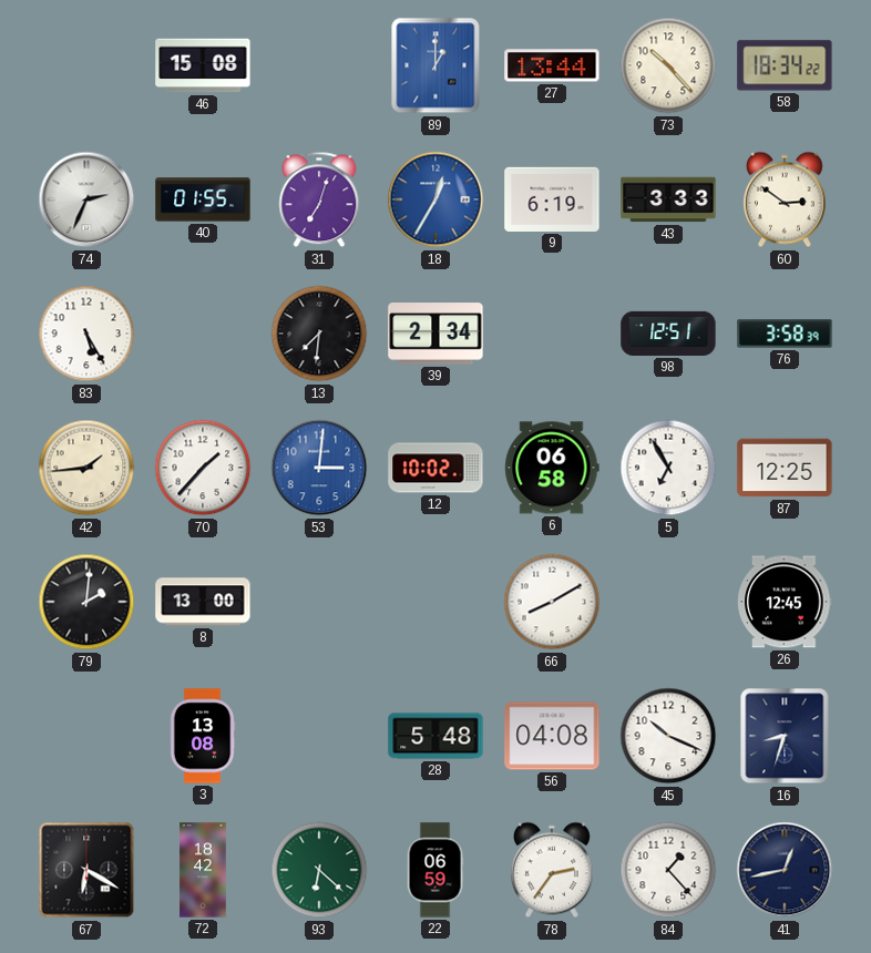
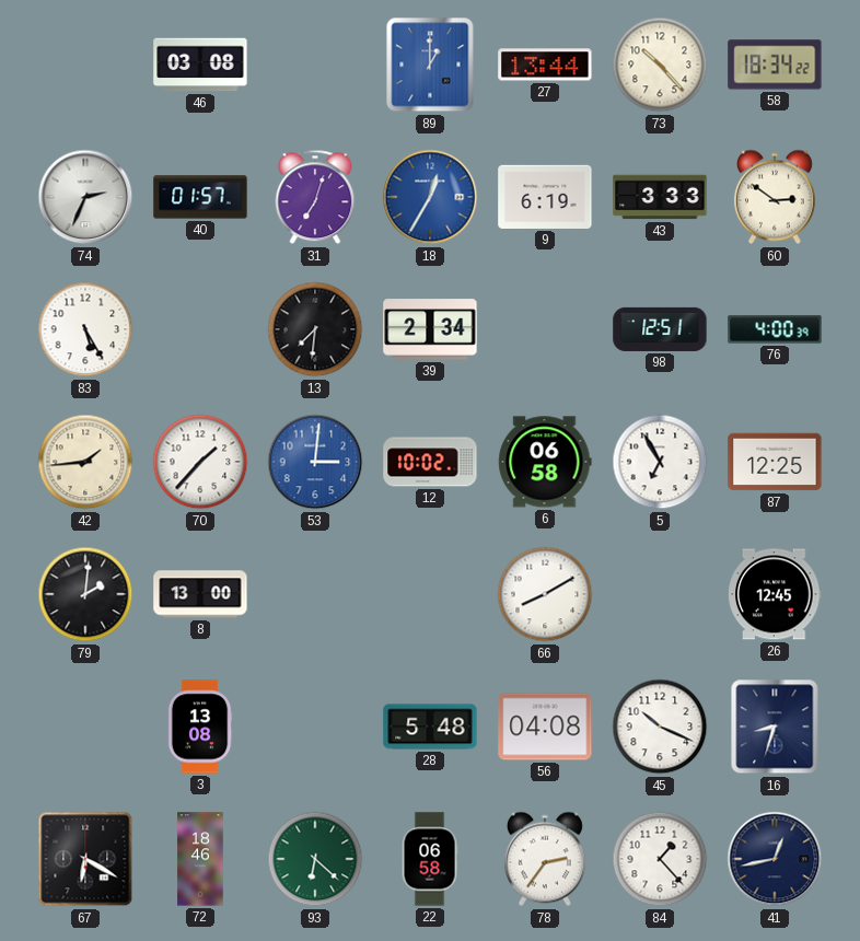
46: 15:08 -> 03:08
40: 01:55 -> 01:57
76: 3:58 -> 4:00
72: 18:42 -> 18:46
22: 06:59 -> 06:58
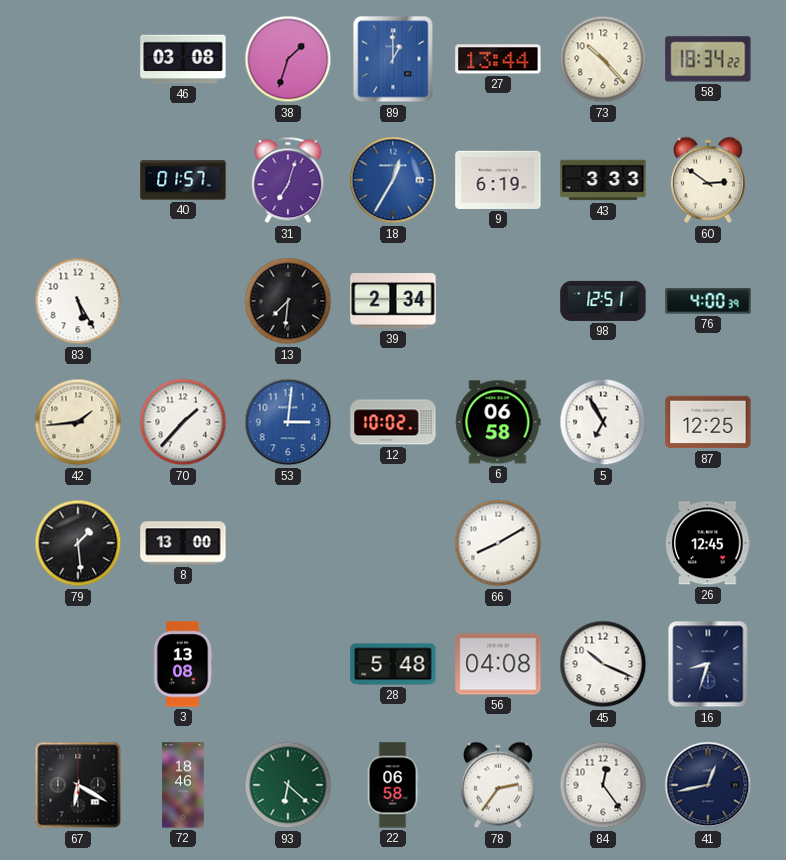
38: none -> 1:33
74: 2:34 -> none
79: 2:01 -> 1:29
84: 1:23 -> 12:24
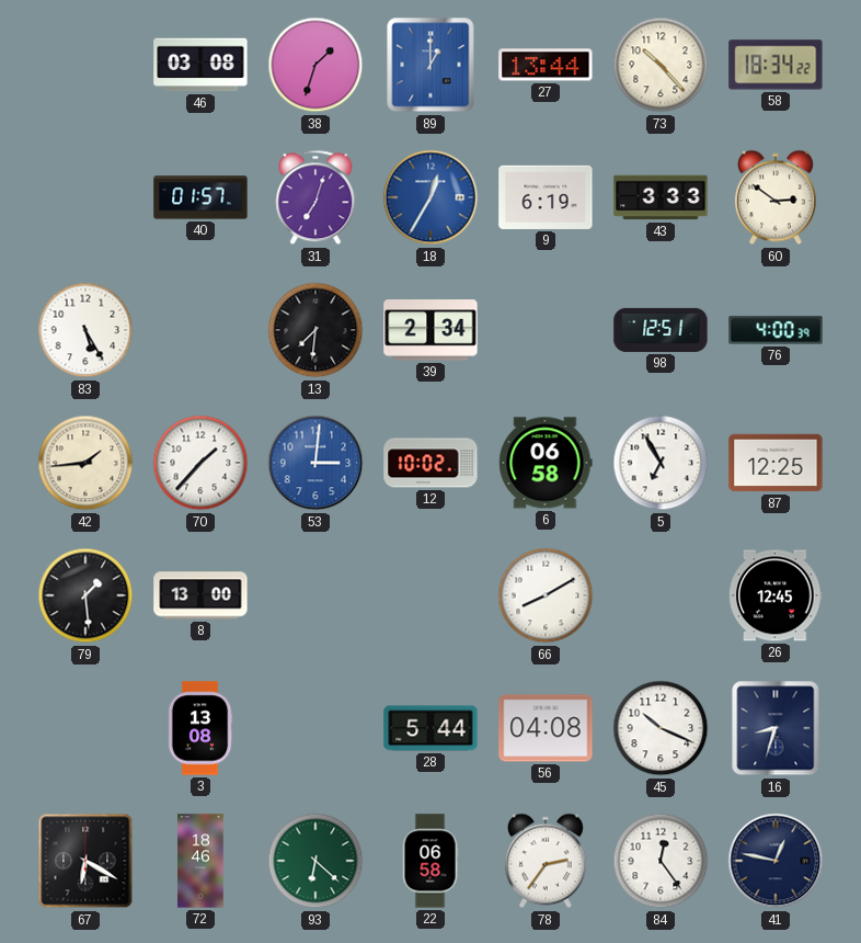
28: 5:48 -> 5:44
41: 12:43 -> 12:47
